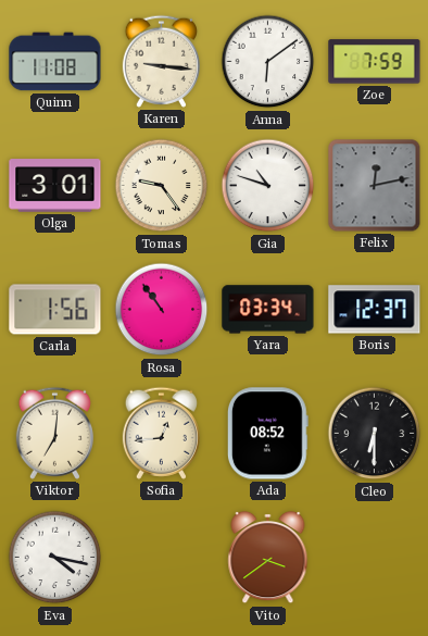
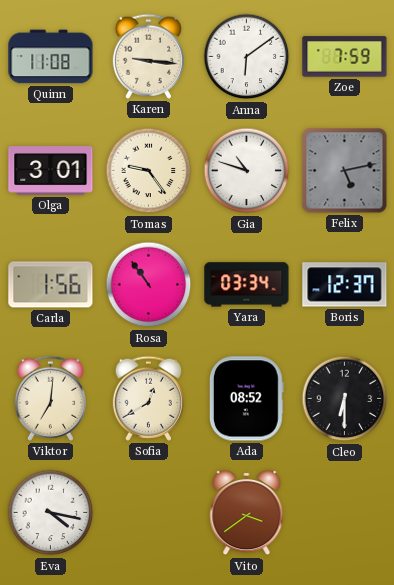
Felix: 12:13 -> 5:13
Sofia: 12:44 -> 12:40
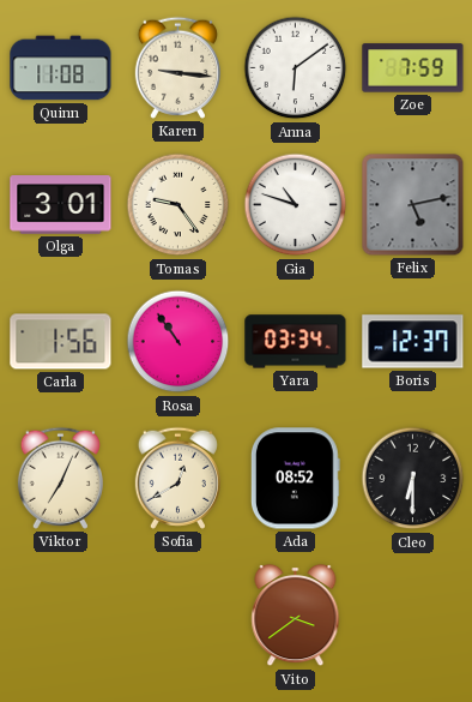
Viktor: 7:01 -> 7:04
Eva: 4:17 -> none
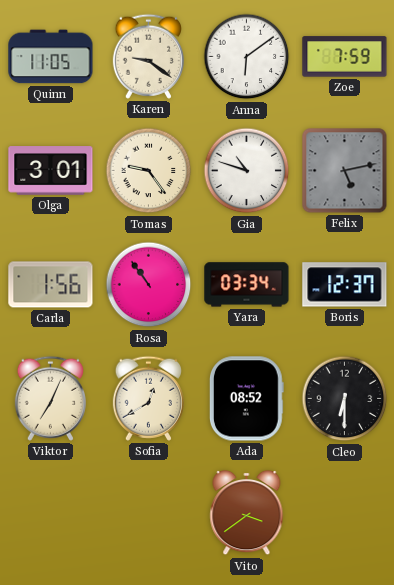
Quinn: 11:08 -> 11:05
Karen: 9:16 -> 9:21
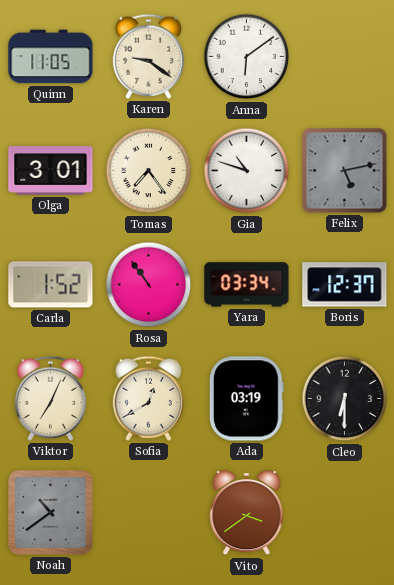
Zoe: 7:59 -> none
Tomas: 9:24 -> 7:24
Carla: 1:56 -> 1:52
Ada: 08:52 -> 03:19
Noah: none -> 10:39
